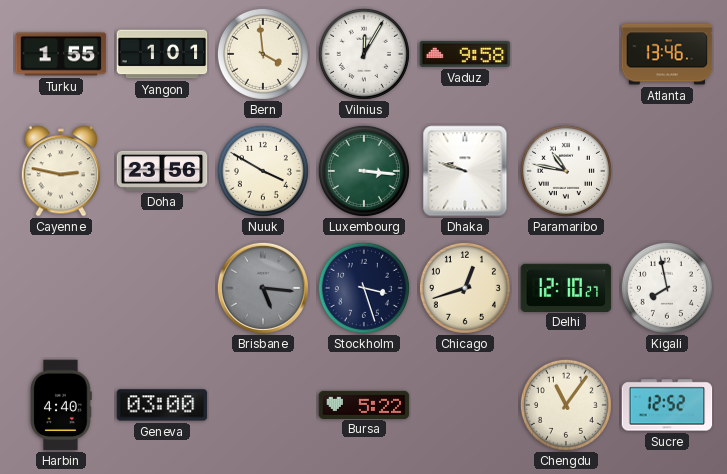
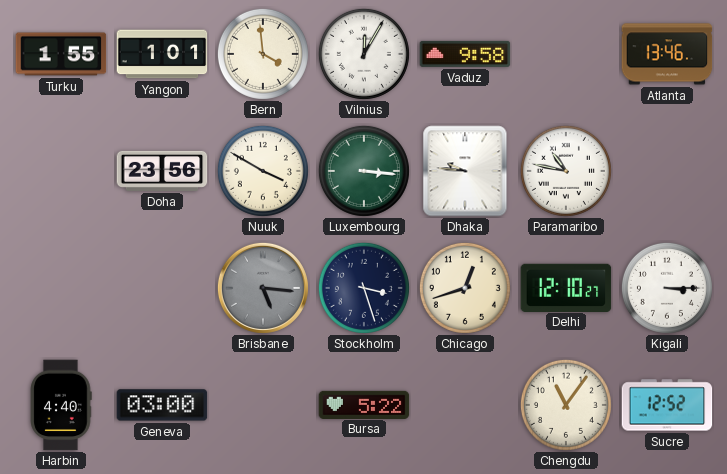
Cayenne: 2:47 -> none
Dhaka: 9:48 -> 9:46
Kigali: 7:58 -> 3:15
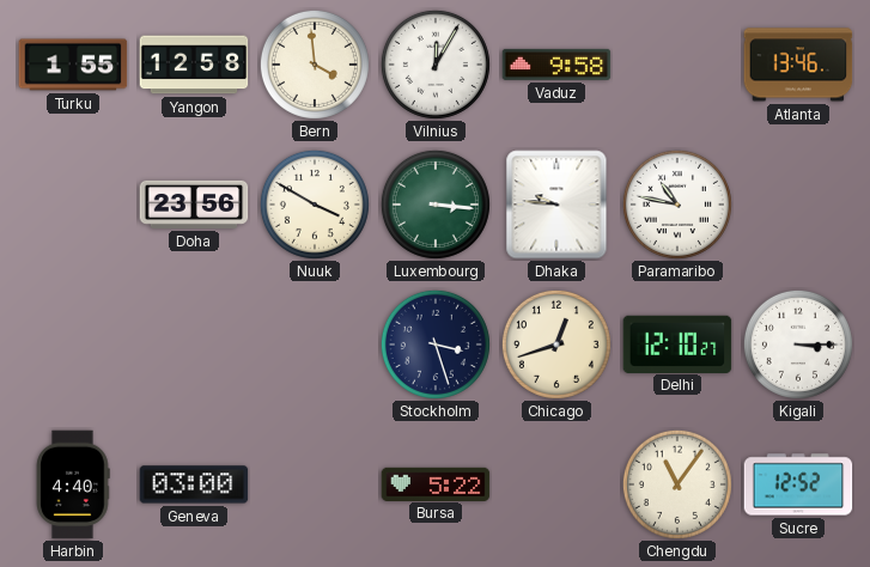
Yangon: 1:01 -> 12:58
Brisbane: 5:16 -> none
